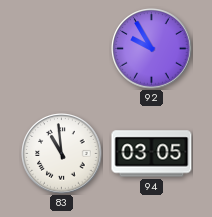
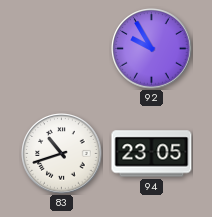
83: 10:59 -> 10:42
94: 03:05 -> 23:05
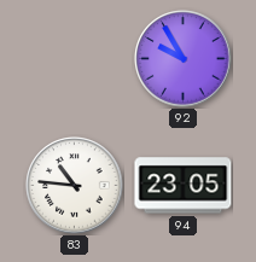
83: 10:42 -> 10:46
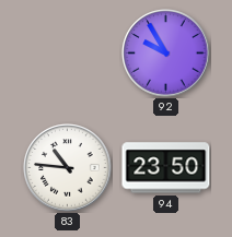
94: 23:05 -> 23:50
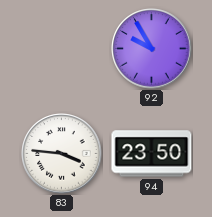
83: 10:46 -> 3:46
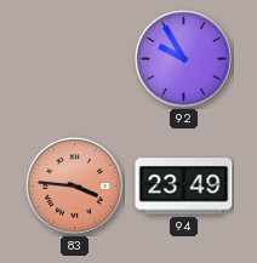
83 dial: white -> salmon
94: 23:50 -> 23:49
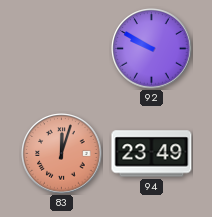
92: 9:55 -> 9:50
83: 3:46 -> 12:03
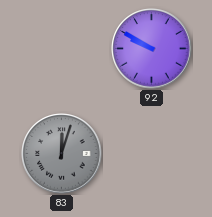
83 dial: salmon -> grey
94: 23:49 -> none
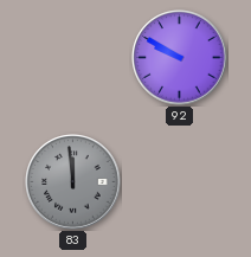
83: 12:03 -> 11:59
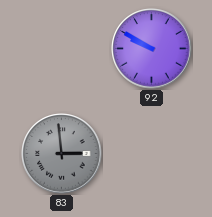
83: 11:59 -> 2:59
